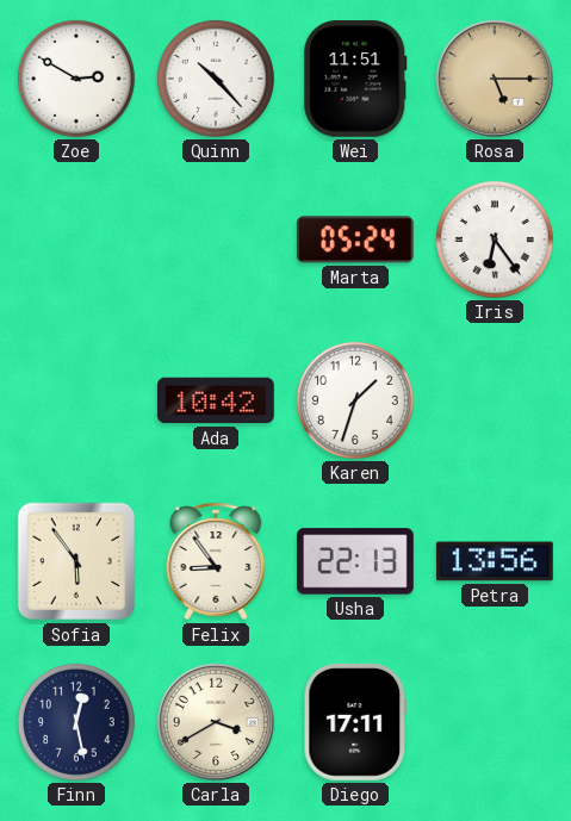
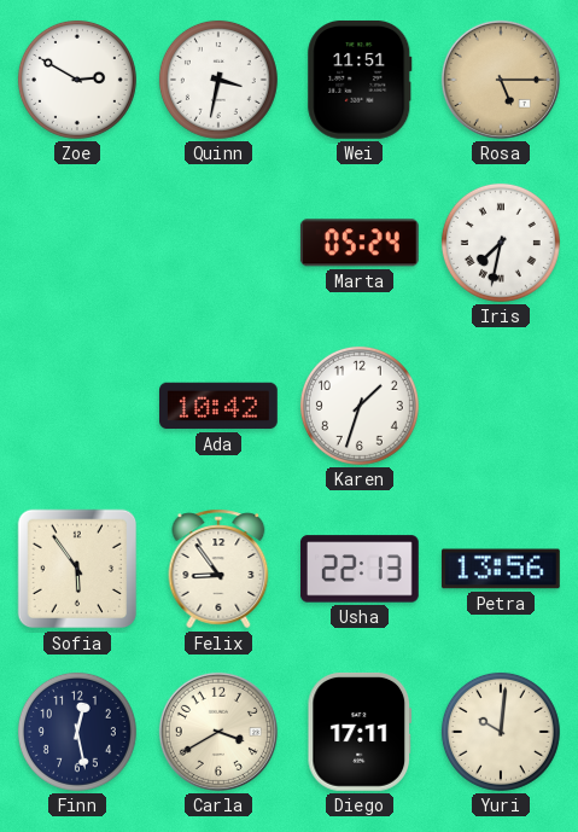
Quinn: 10:23 -> 3:32
Iris: 6:24 -> 7:32
Yuri: none -> 10:01
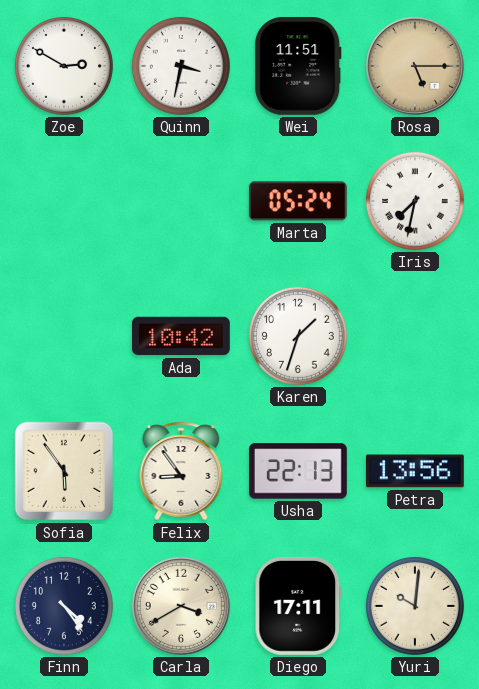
Finn: 12:28 -> 4:24
